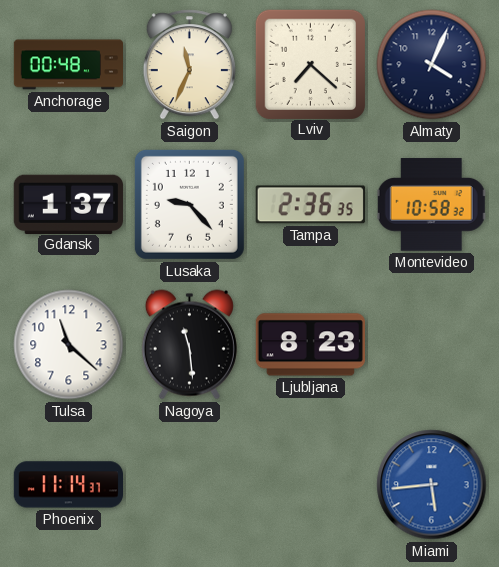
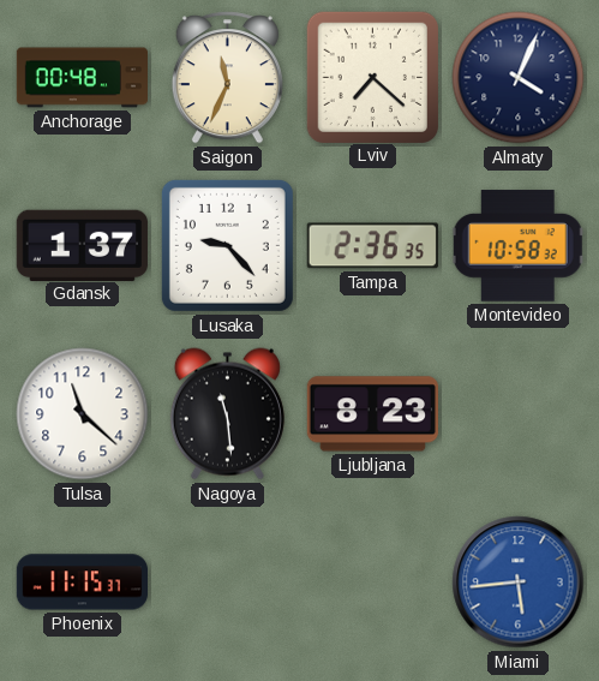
Phoenix: 11:14 -> 11:15
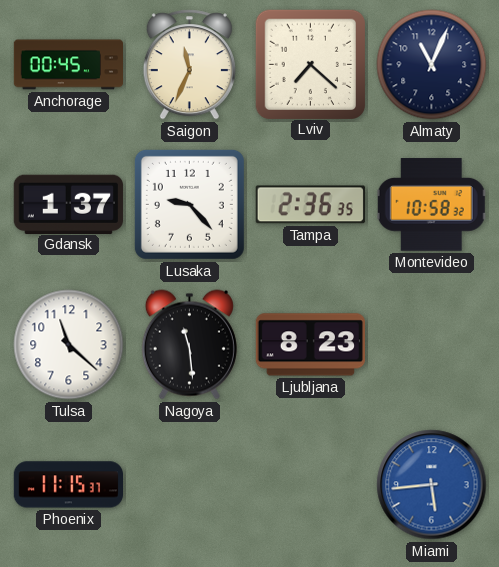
Anchorage: 00:48 -> 00:45
Almaty: 4:04 -> 11:04
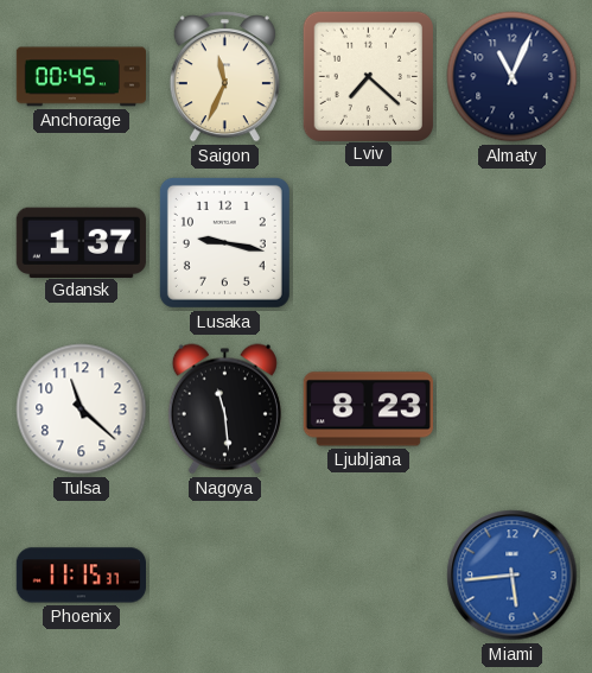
Lusaka: 9:23 -> 9:17
Tampa: 2:36 -> none
Montevideo: 10:58 -> none
